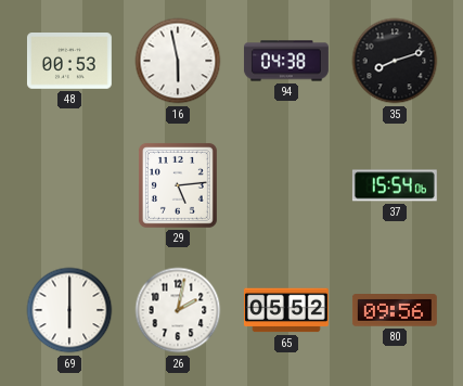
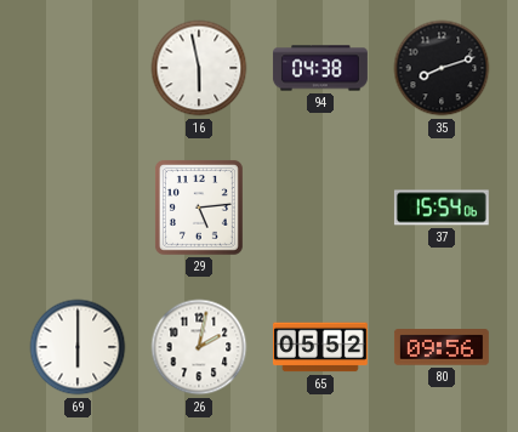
48: 00:53 -> none
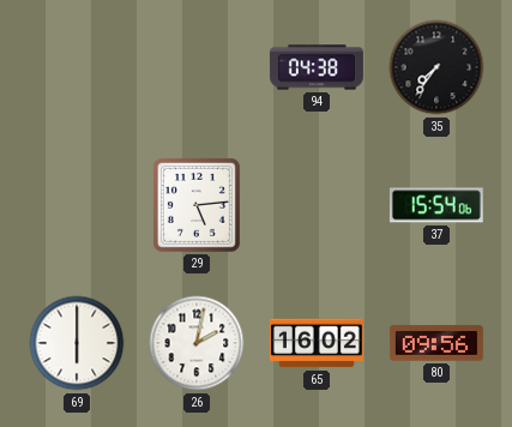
16: 5:58 -> none
35: 8:12 -> 7:36
65: 05:52 -> 16:02
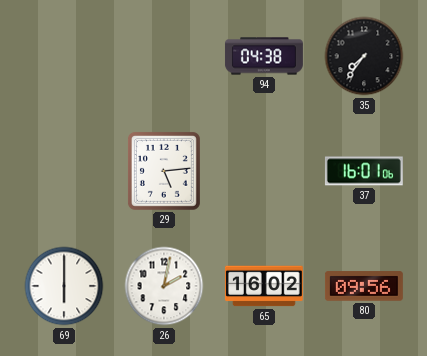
37: 15:54 -> 16:01
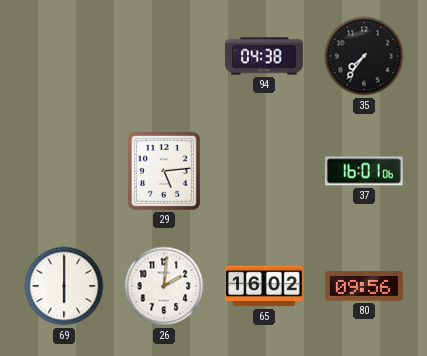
26: 2:02 -> 2:01
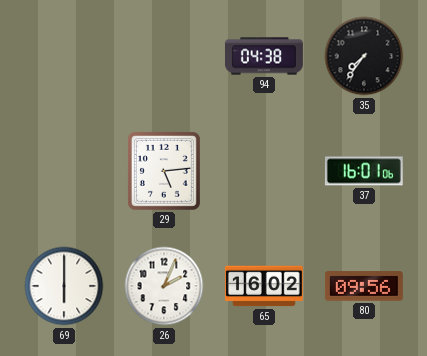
26: 2:01 -> 2:04
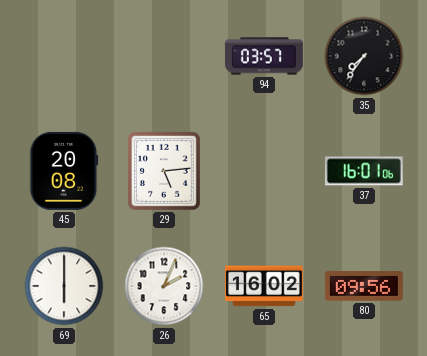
94: 04:38 -> 03:57
45: none -> 20:08
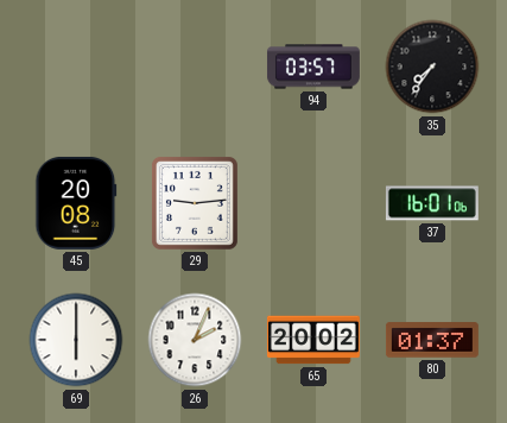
29: 5:14 -> 9:14
65: 16:02 -> 20:02
80: 09:56 -> 01:37
